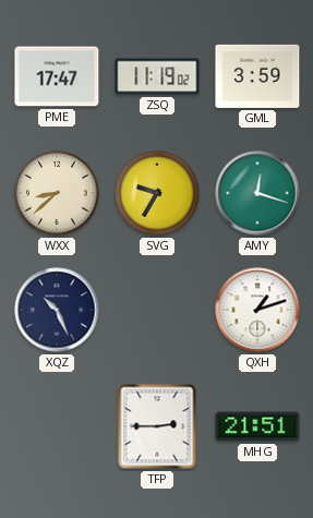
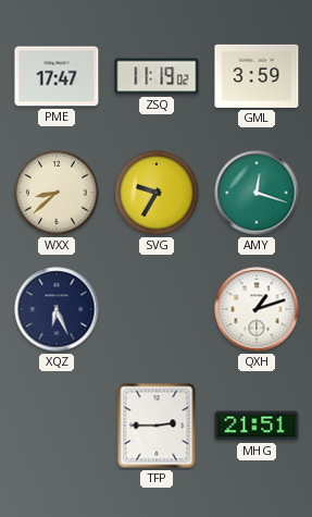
XQZ: 10:26 -> 6:26
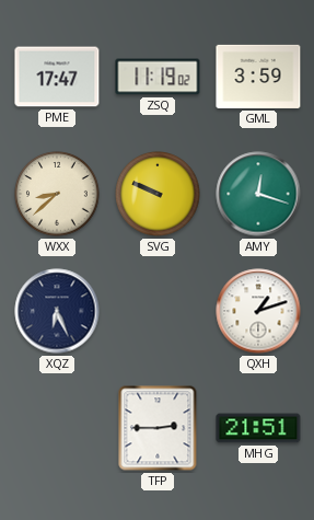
SVG: 9:35 -> 9:49
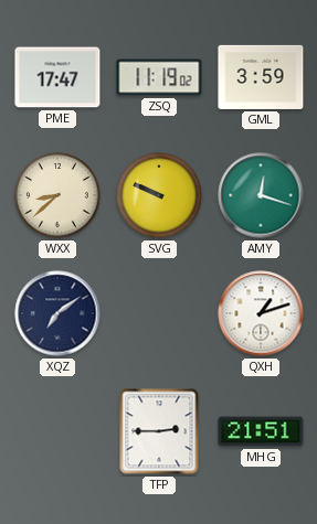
XQZ: 6:26 -> 7:09
